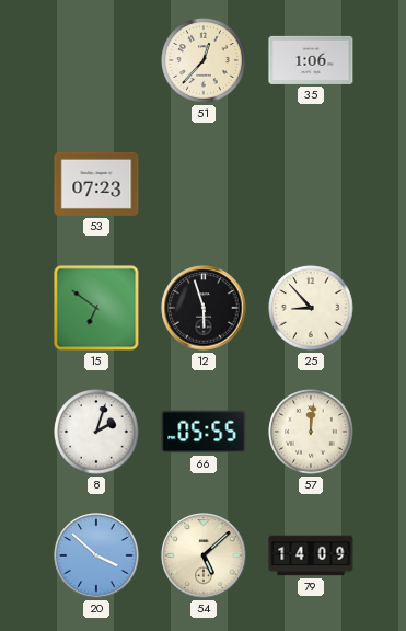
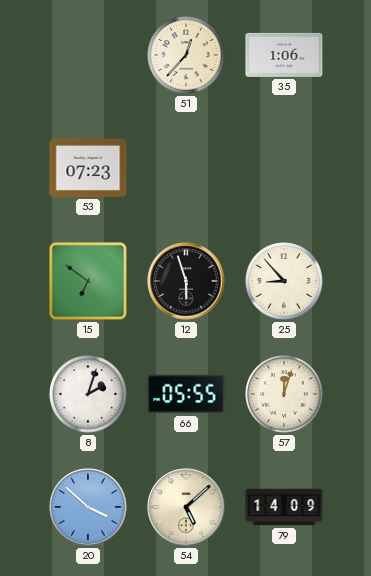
57: 12:01 -> 12:03
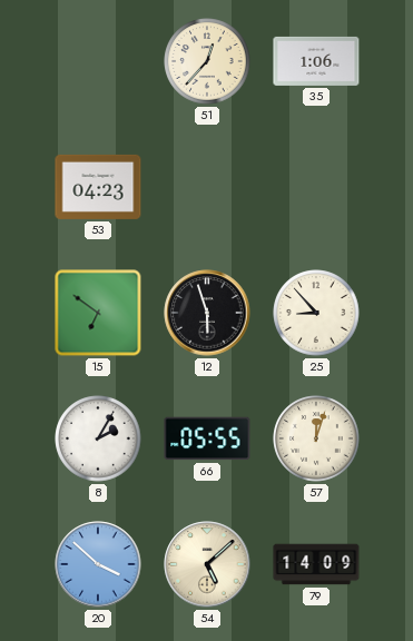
53: 07:23 -> 04:23
8: 2:03 -> 2:05
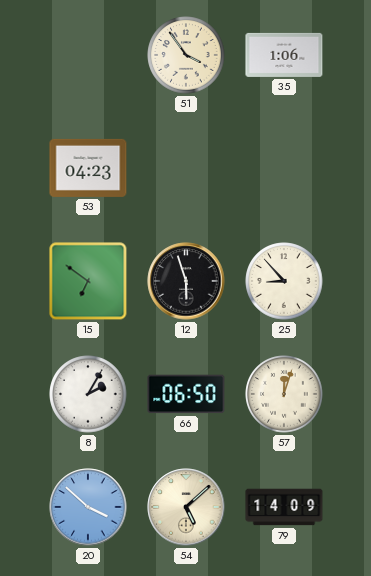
51: 12:37 -> 3:54
66: 05:55 -> 06:50
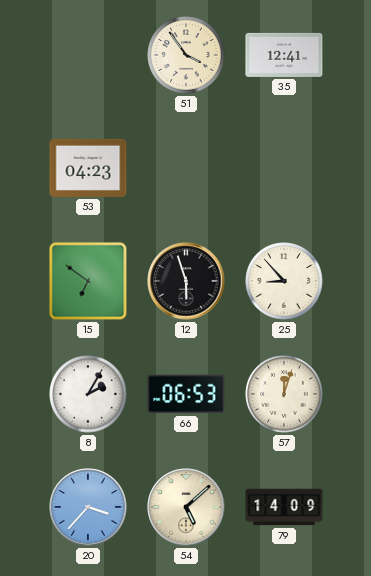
35: 1:06 -> 12:41
66: 06:50 -> 06:53
20: 3:52 -> 3:37
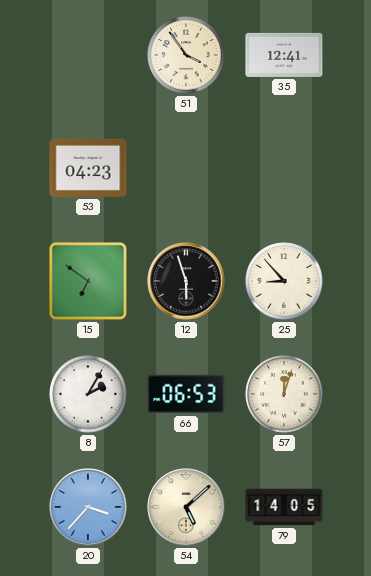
79: 14:09 -> 14:05
